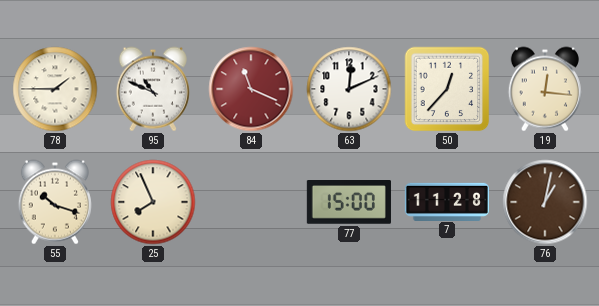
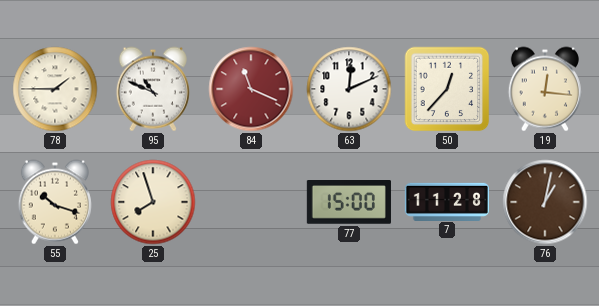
25: 7:56 -> 7:57
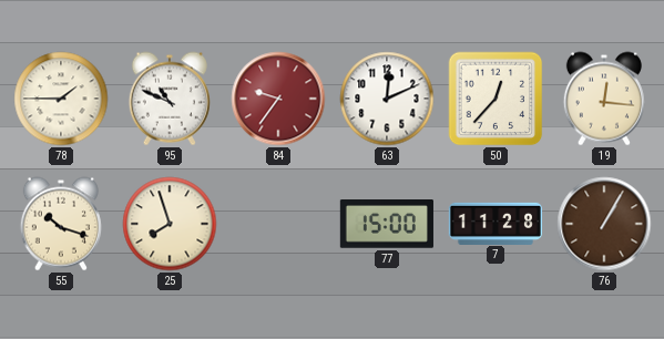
84: 11:19 -> 9:36
76: 1:02 -> 1:05
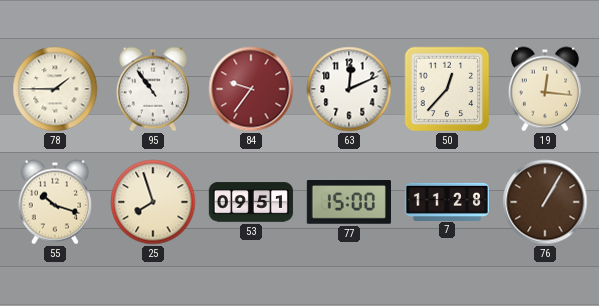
95: 10:49 -> 10:54
53: none -> 09:51
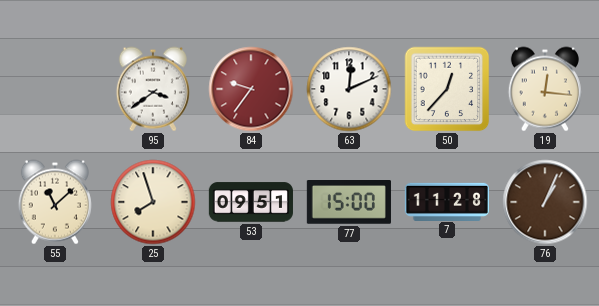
78: 1:45 -> none
95: 10:54 -> 3:39
55: 10:18 -> 11:08
76: 1:05 -> 1:04
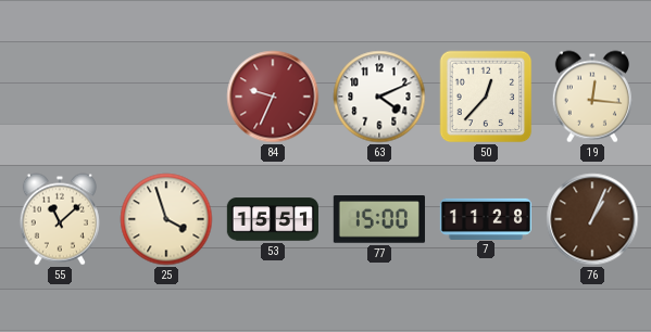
95: 3:39 -> none
84: 9:36 -> 9:34
63: 12:11 -> 4:11
25: 7:57 -> 3:57
53: 09:51 -> 15:51
